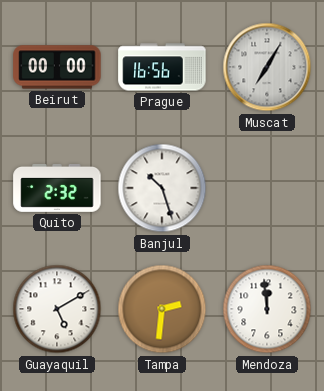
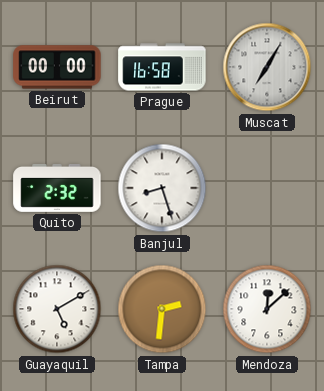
Prague: 16:56 -> 16:58
Banjul: 10:27 -> 8:27
Mendoza: 11:59 -> 12:08
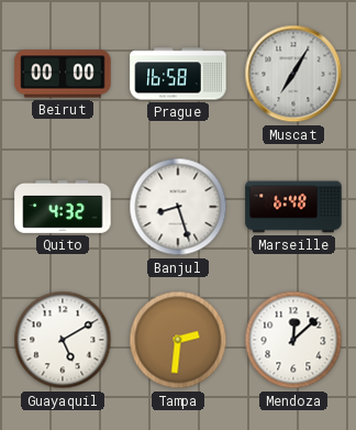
Quito: 2:32 -> 4:32
Marseille: none -> 6:48
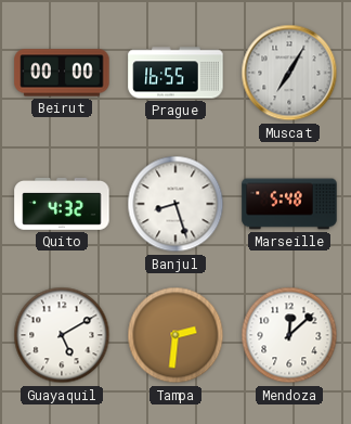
Prague: 16:58 -> 16:55
Marseille: 6:48 -> 5:48
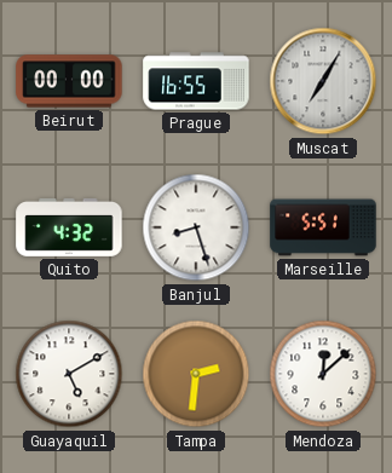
Marseille: 5:48 -> 5:51
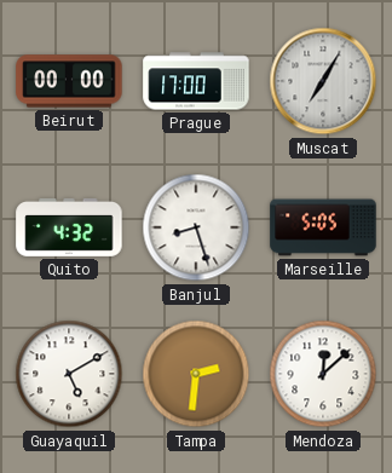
Prague: 16:55 -> 17:00
Marseille: 5:51 -> 5:05
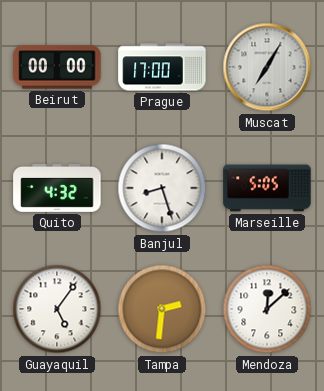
Guayaquil: 5:10 -> 5:06
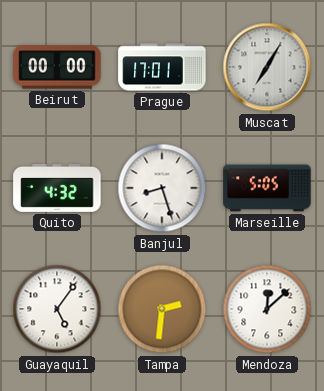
Prague: 17:00 -> 17:01
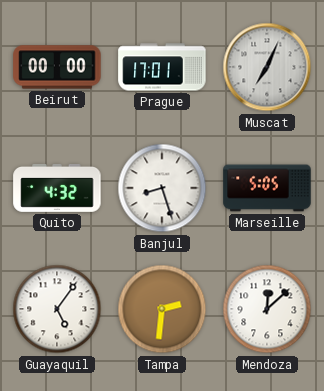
Muscat: 7:05 -> 7:04
